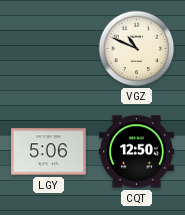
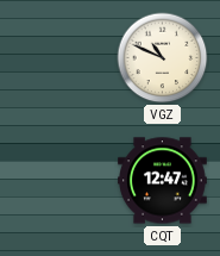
LGY: 5:06 -> none
CQT: 12:50 -> 12:47
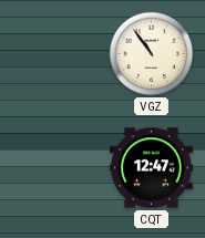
VGZ: 10:49 -> 10:54
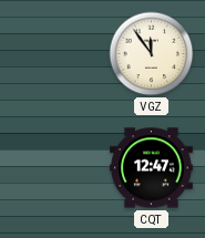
VGZ: 10:54 -> 11:54
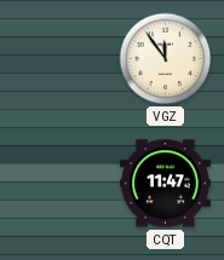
CQT: 12:47 -> 11:47
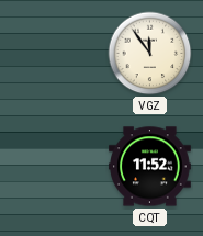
CQT: 11:47 -> 11:52
